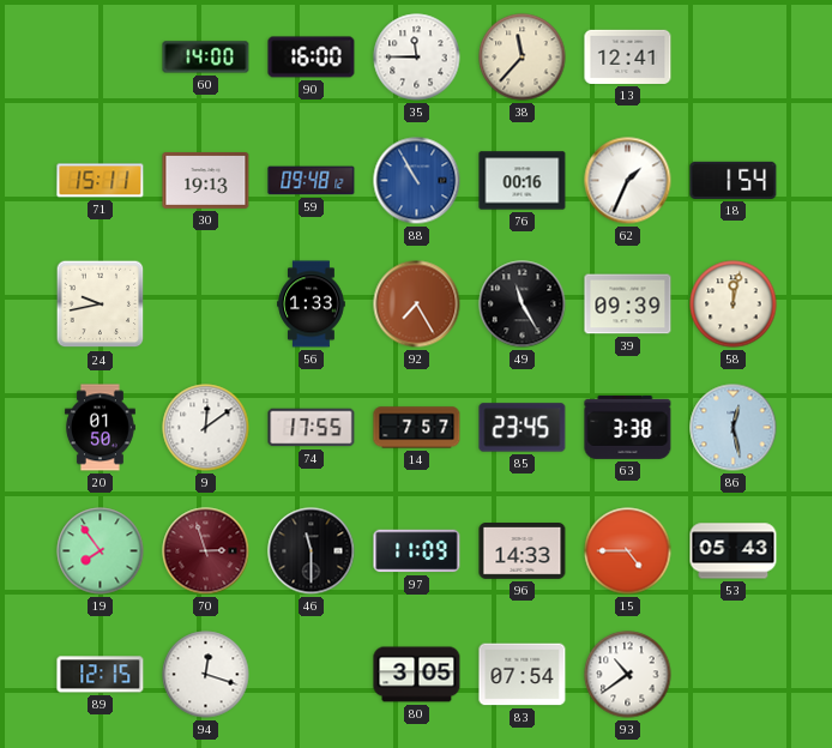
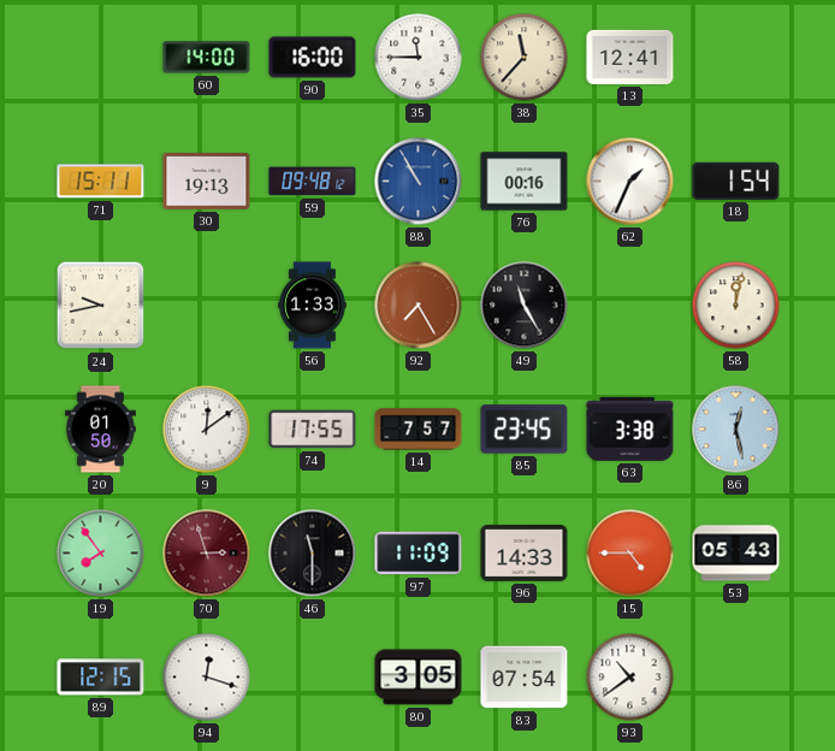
39: 09:39 -> none
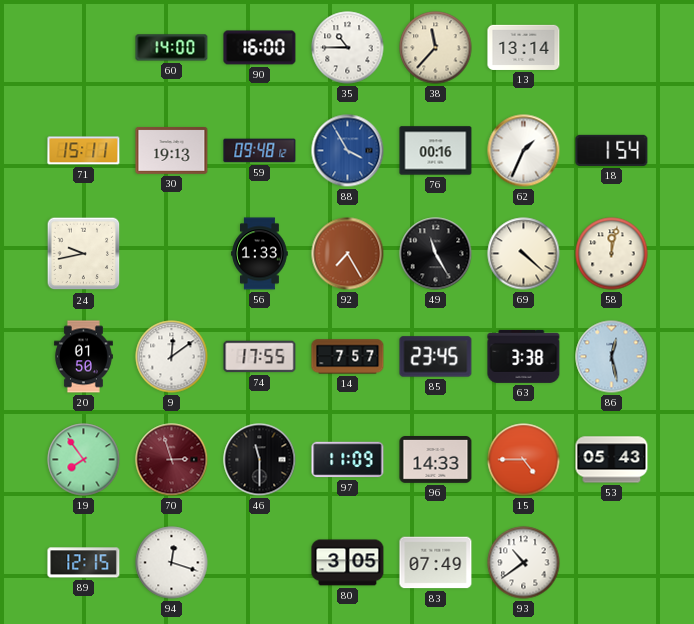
35: 11:45 -> 10:45
13: 12:41 -> 13:14
88: 10:55 -> 3:55
69: none -> 4:22
83: 07:54 -> 07:49
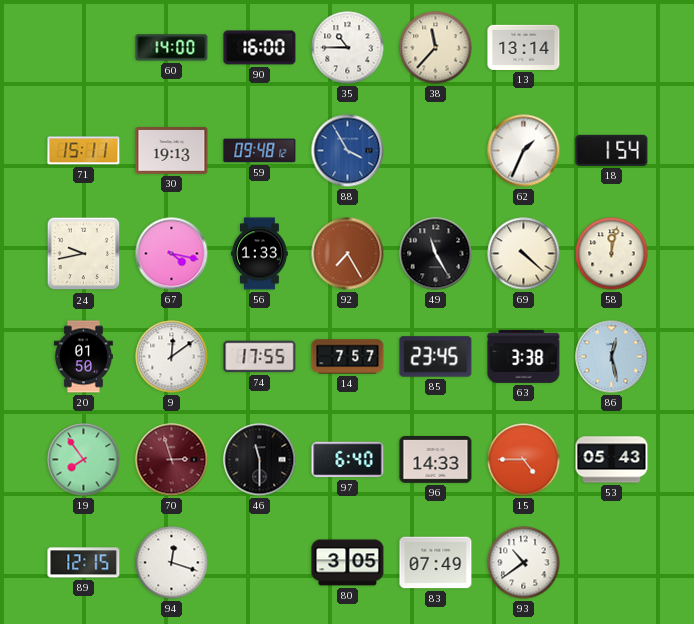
76: 00:16 -> none
67: none -> 4:17
97: 11:09 -> 6:40
